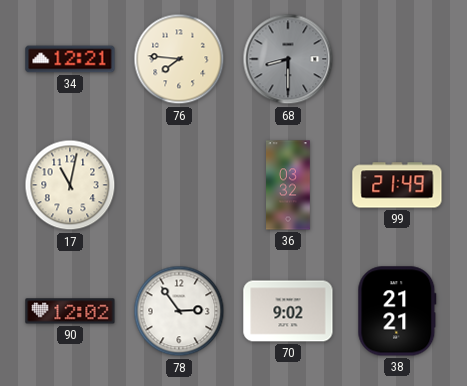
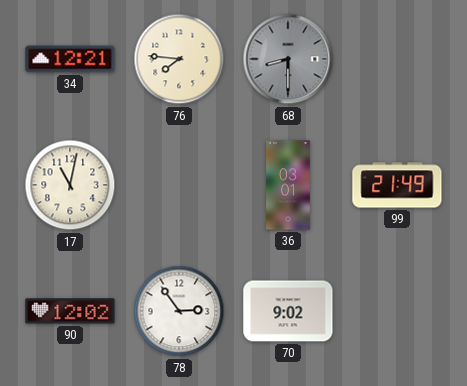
36: 03:32 -> 03:01
38: 21:21 -> none
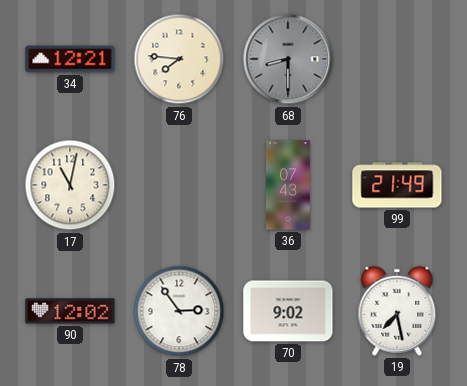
36: 03:01 -> 07:43
19: none -> 7:28
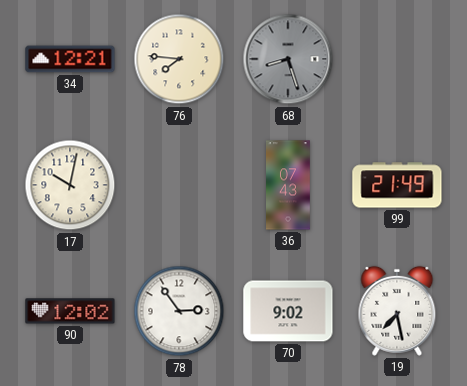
68: 8:30 -> 8:27
17: 11:02 -> 10:02
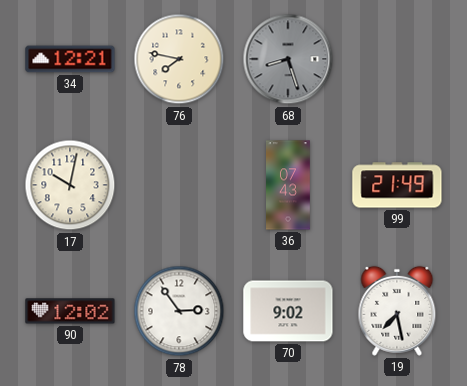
76: 7:46 -> 7:47
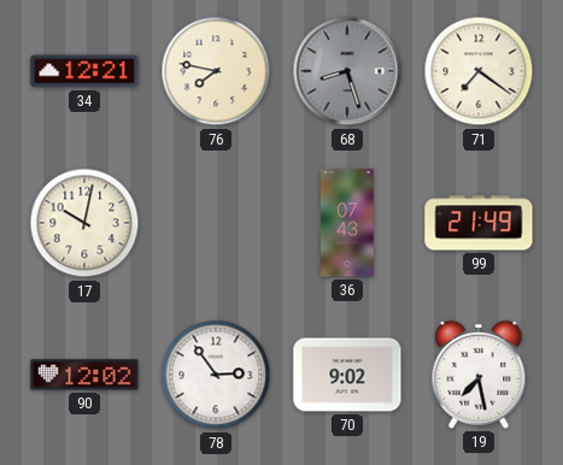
71: none -> 7:21
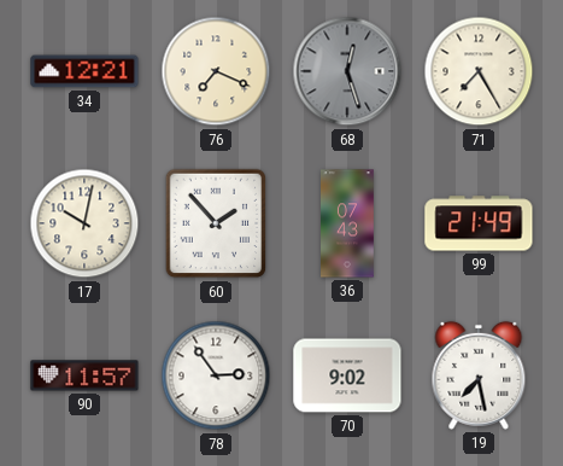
76: 7:47 -> 7:19
68: 8:27 -> 12:27
71: 7:21 -> 7:25
60: none -> 1:53
90: 12:02 -> 11:57
